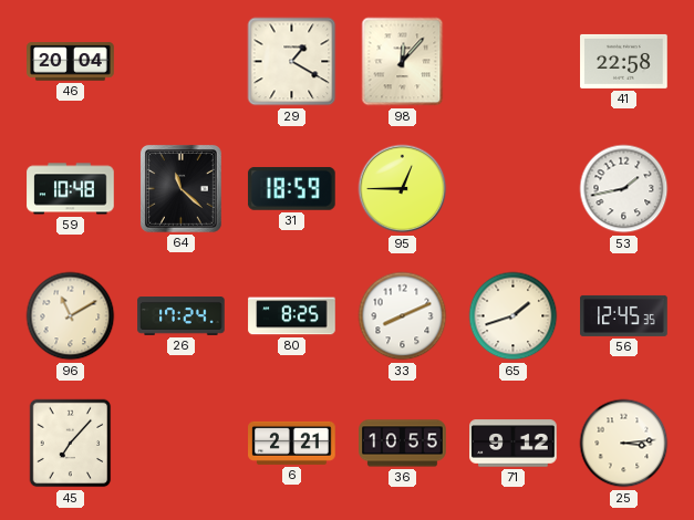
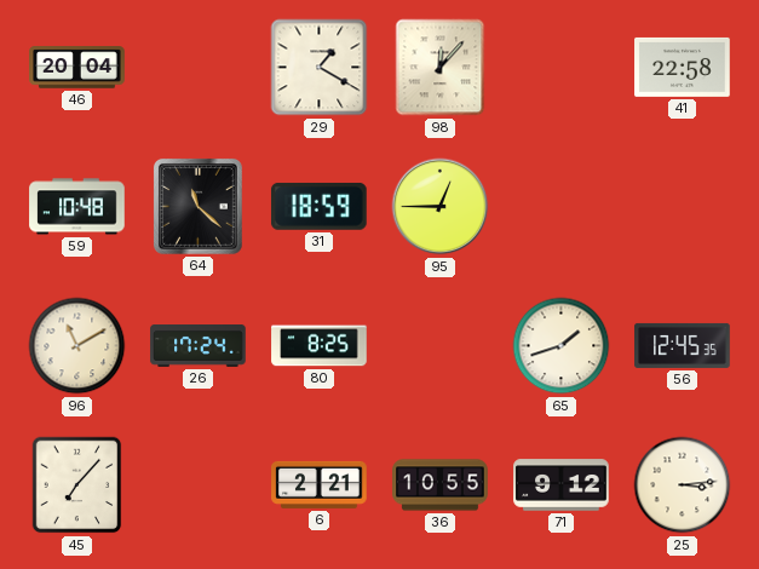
53: 1:43 -> none
33: 8:11 -> none
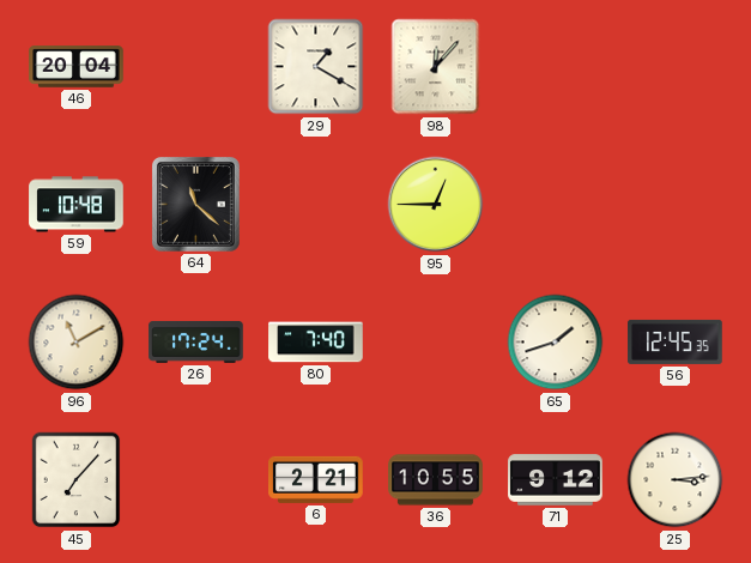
41: 22:58 -> none
31: 18:59 -> none
80: 8:25 -> 7:40
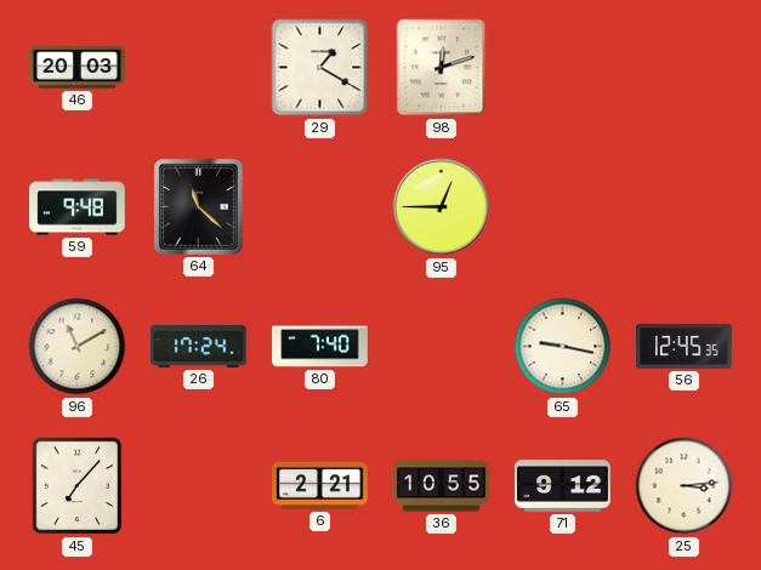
46: 20:04 -> 20:03
98: 12:07 -> 12:12
59: 10:48 -> 9:48
65: 1:42 -> 9:17
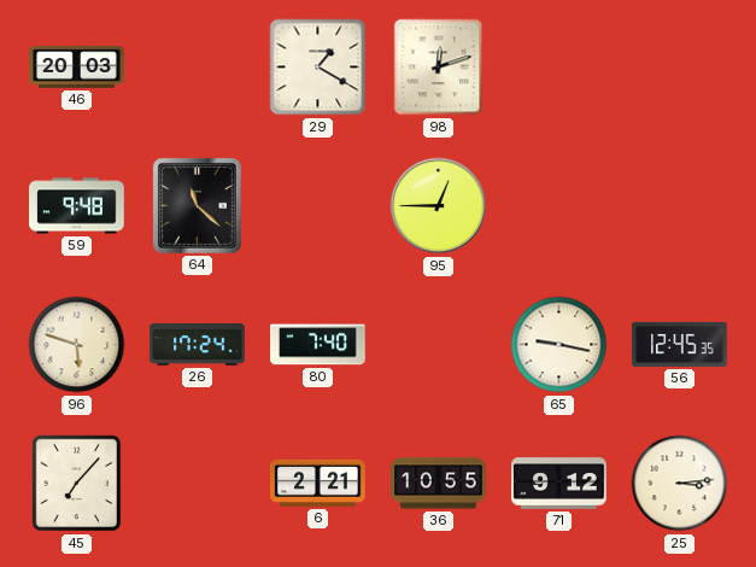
96: 11:10 -> 5:48
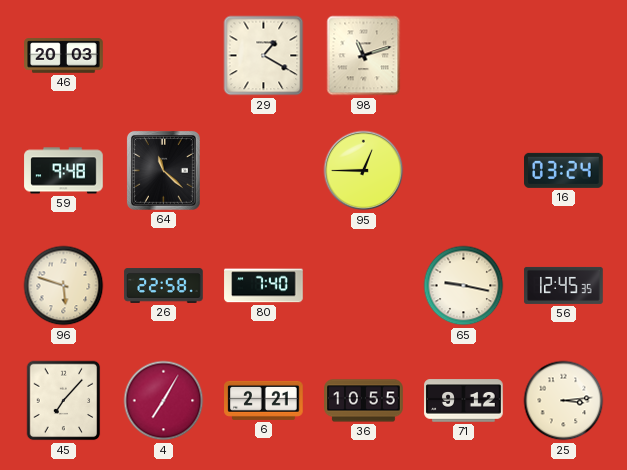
98: 12:12 -> 11:12
16: none -> 03:24
26: 17:24 -> 22:58
4: none -> 7:05
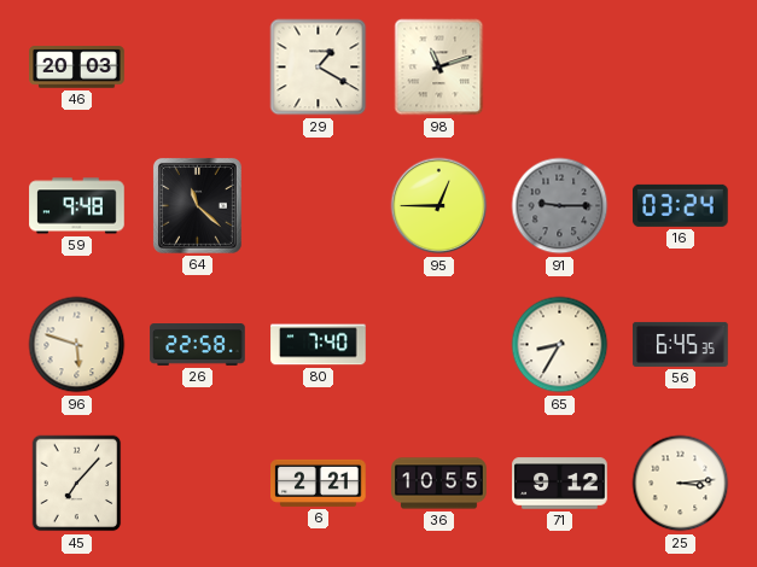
91: none -> 9:15
65: 9:17 -> 8:35
56: 12:45 -> 6:45
4: 7:05 -> none
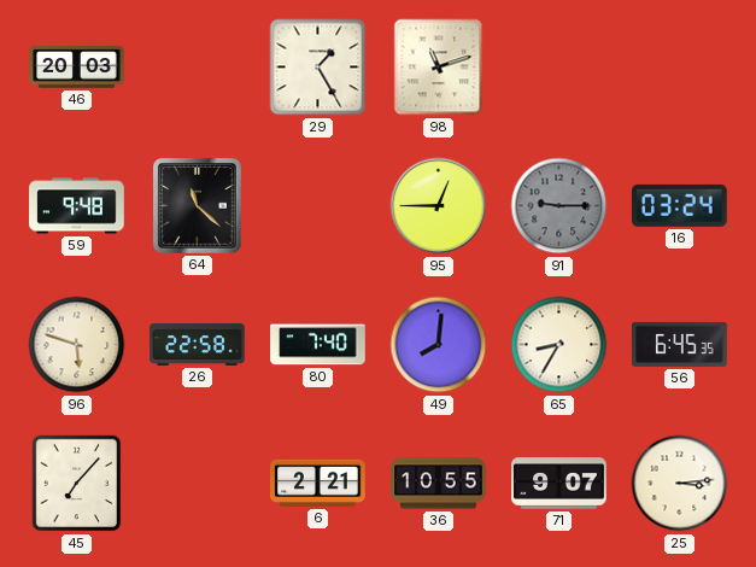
29: 1:20 -> 1:25
49: none -> 8:01
71: 9:12 -> 9:07
